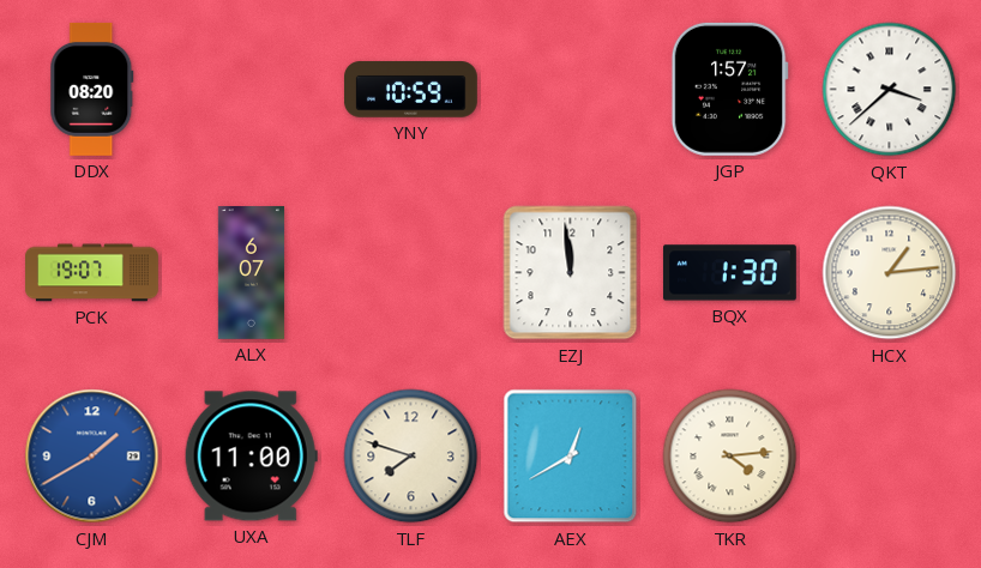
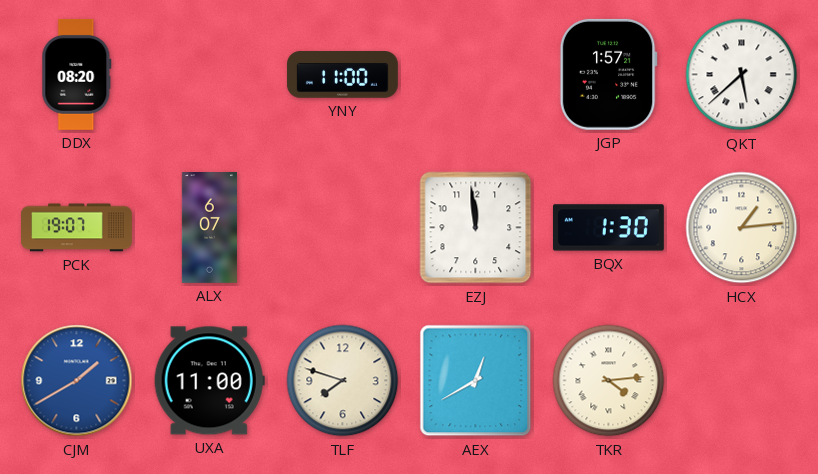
YNY: 10:59 -> 11:00
QKT: 3:38 -> 5:38
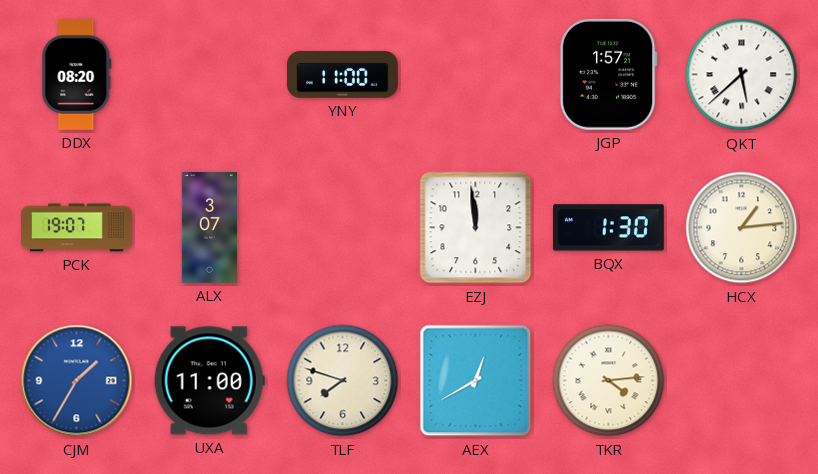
ALX: 6:07 -> 3:07
CJM: 1:40 -> 1:35
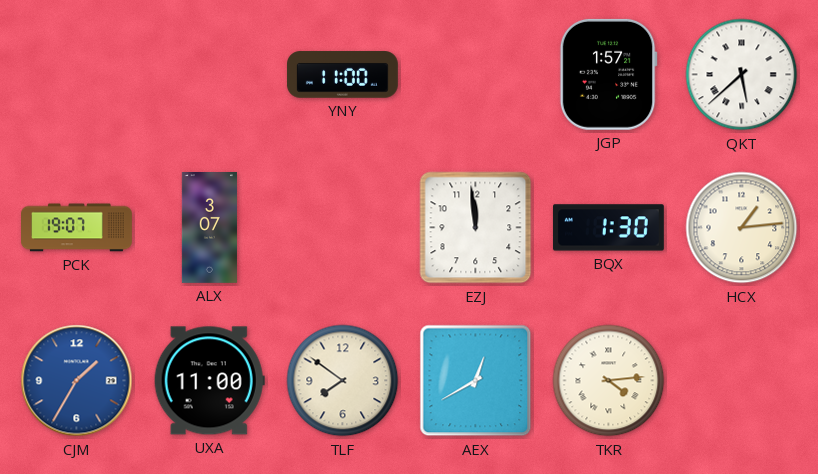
DDX: 08:20 -> none
TLF: 7:48 -> 7:51
